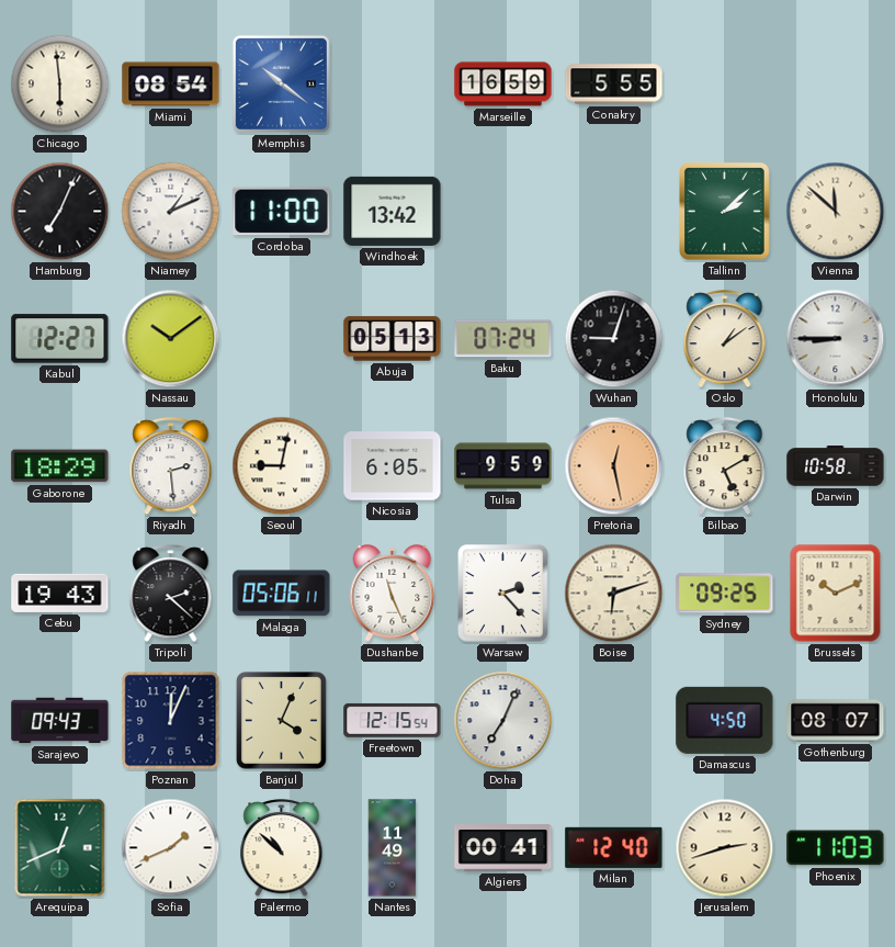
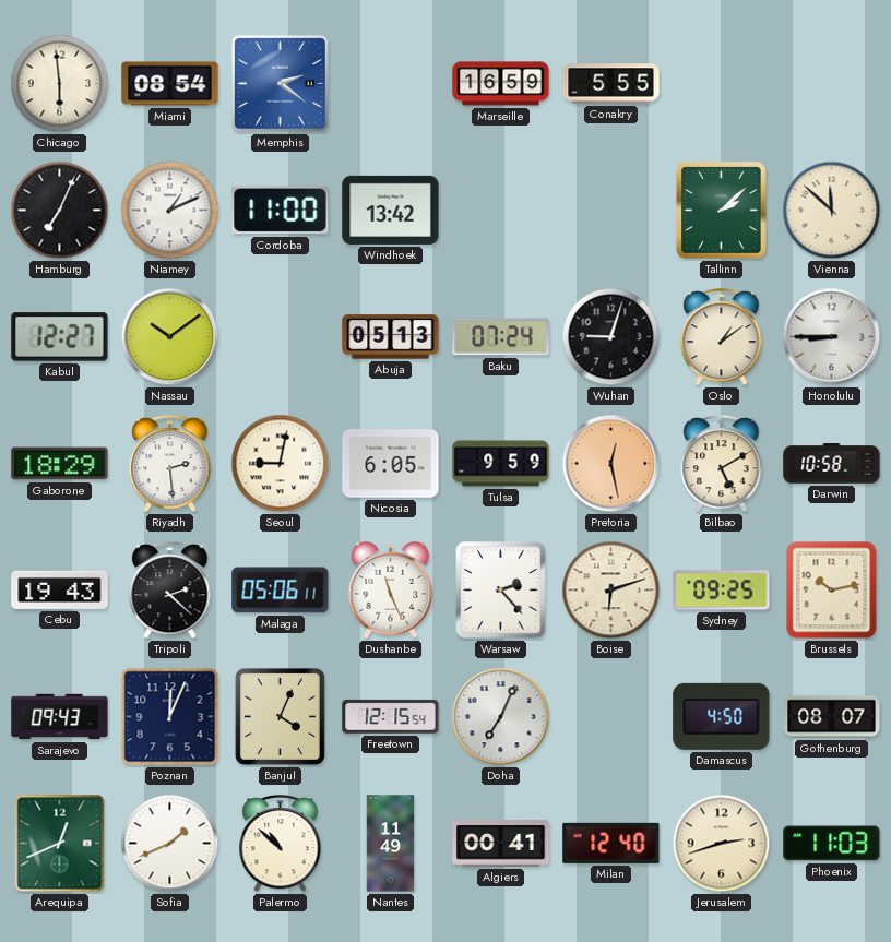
Memphis: 10:21 -> 2:21
Brussels: 10:11 -> 10:13
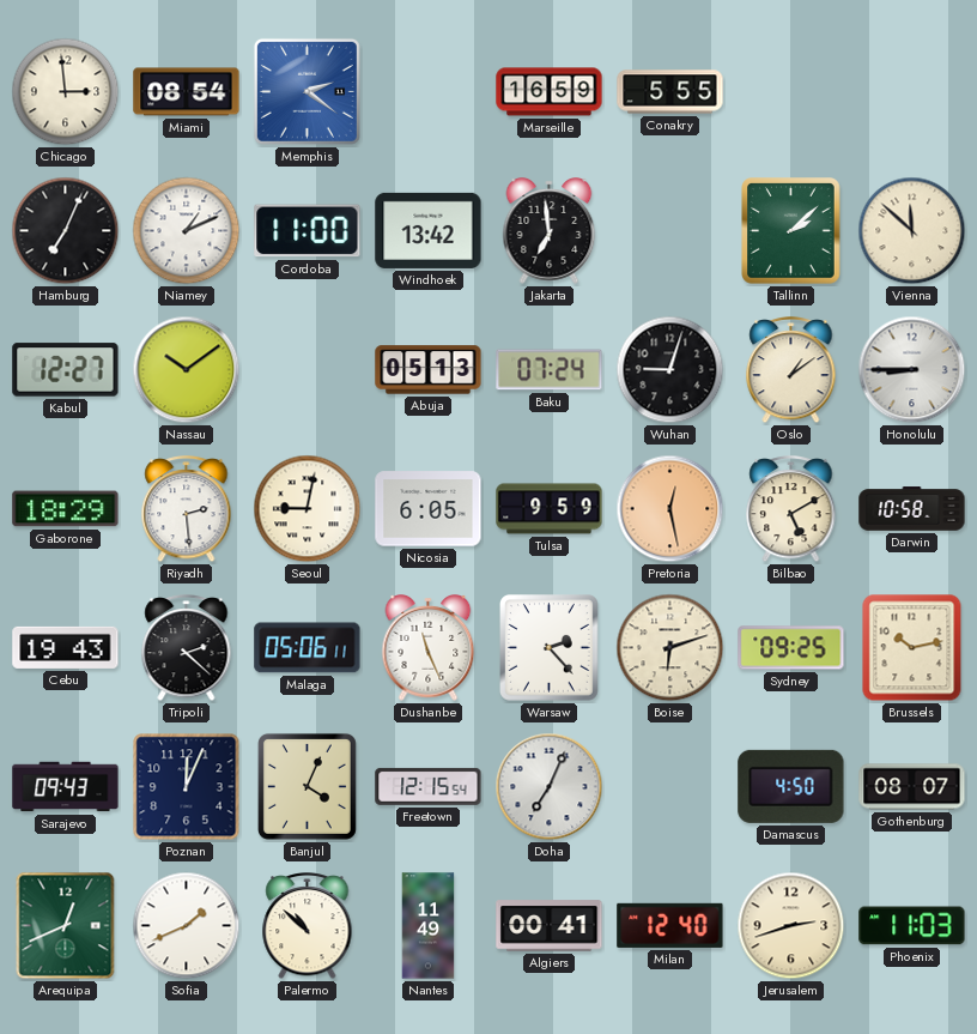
Chicago: 5:59 -> 2:59
Jakarta: none -> 6:59
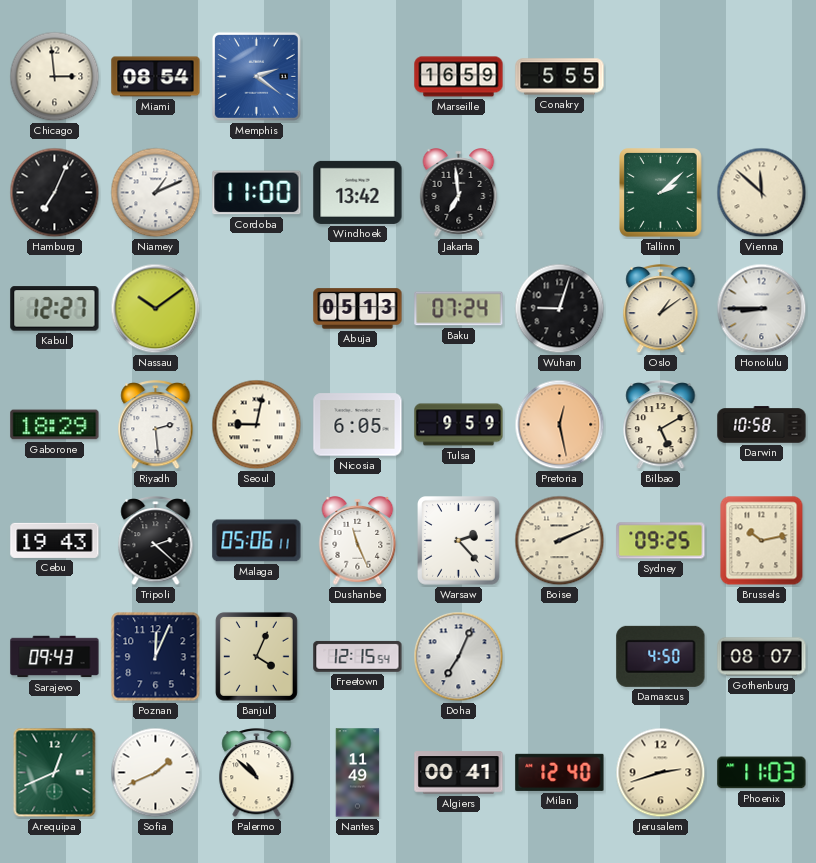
Boise: 6:12 -> 2:11
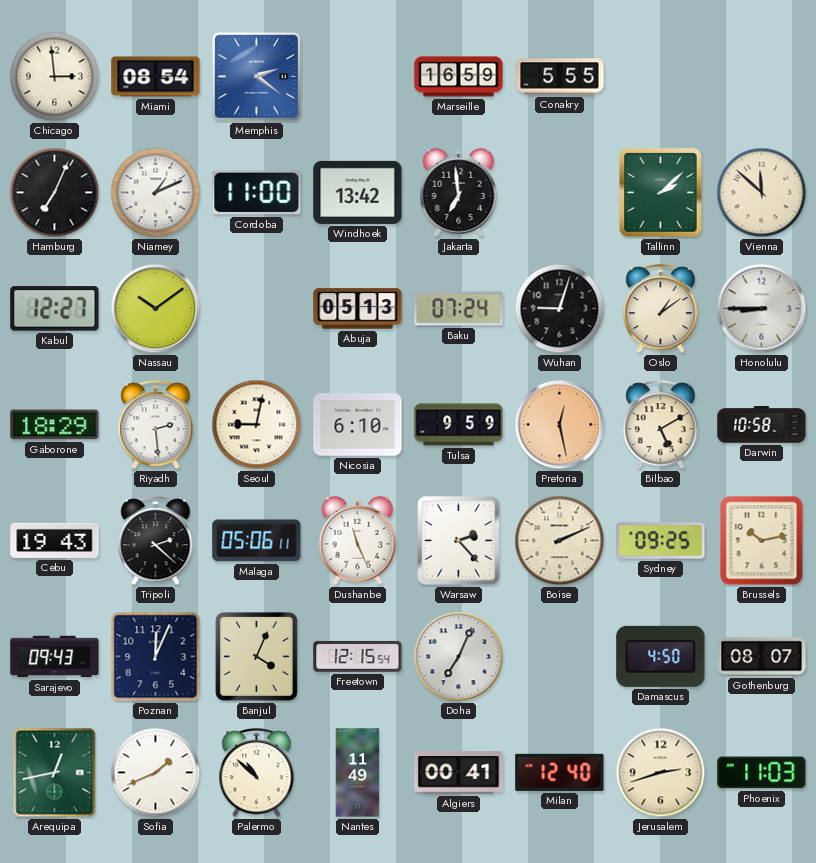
Nicosia: 6:05 -> 6:10
Arequipa: 12:41 -> 12:43
